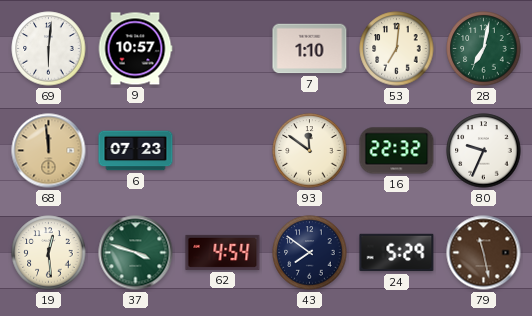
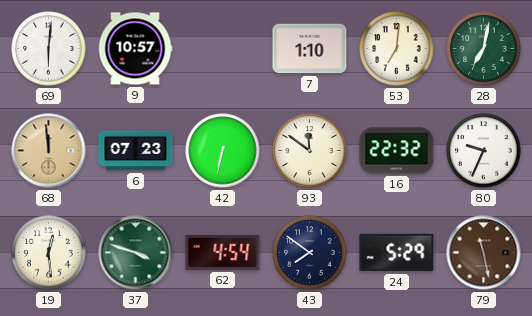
42: none -> 6:32
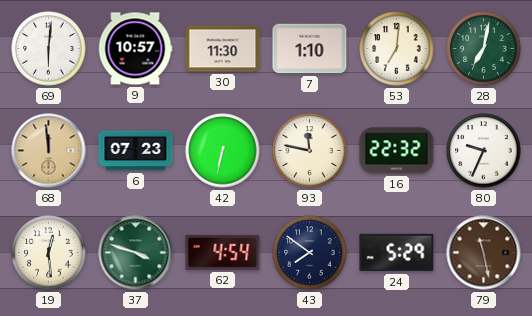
30: none -> 11:30
93: 11:51 -> 11:47
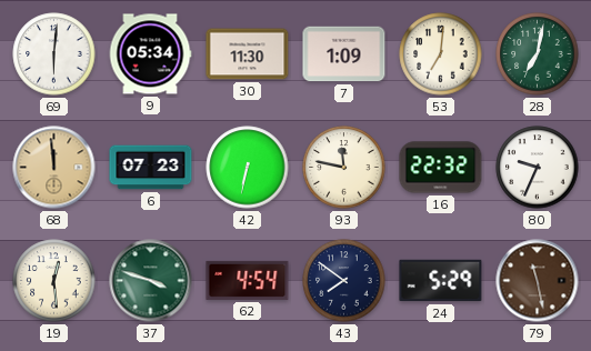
9: 10:57 -> 05:34
7: 1:10 -> 1:09
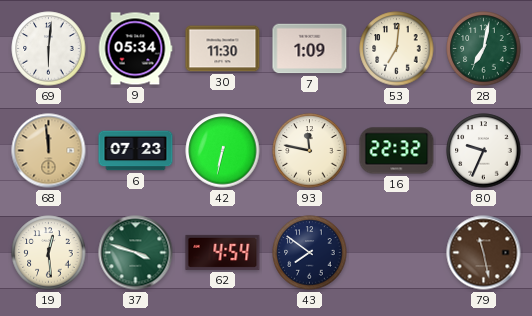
24: 5:29 -> none
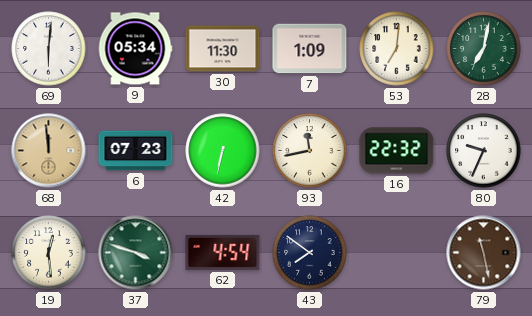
93: 11:47 -> 11:43
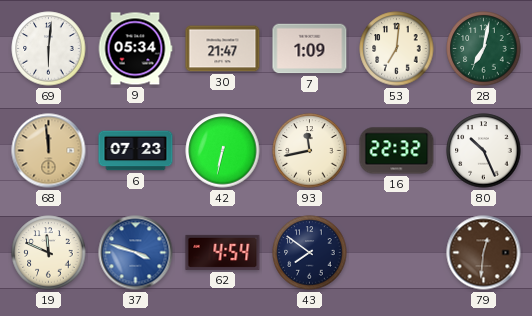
30: 11:30 -> 21:47
80: 9:34 -> 10:26
19: 12:29 -> 11:49
37 dial: green -> blue
79: 11:28 -> 12:31
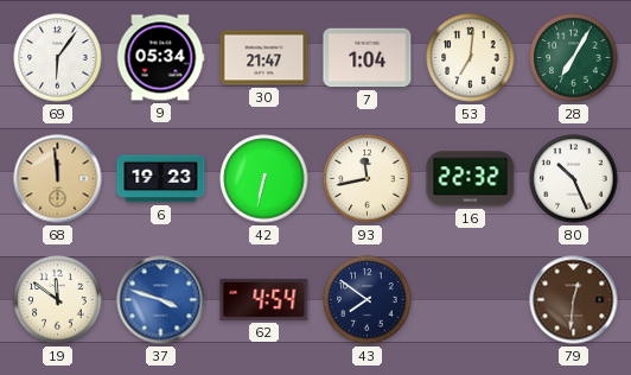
69: 6:01 -> 6:06
7: 1:09 -> 1:04
28: 7:02 -> 7:05
6: 07:23 -> 19:23
19: 11:49 -> 11:51
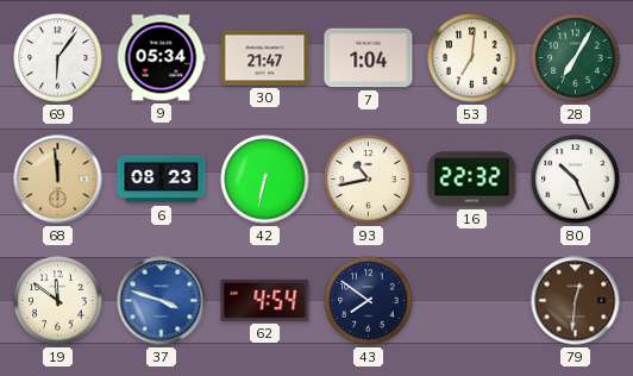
6: 19:23 -> 08:23
93: 11:43 -> 10:43
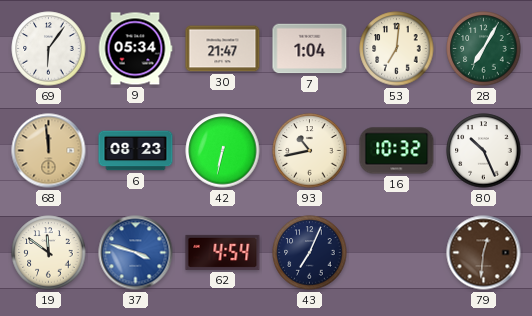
16: 22:32 -> 10:32
43: 7:51 -> 7:04
